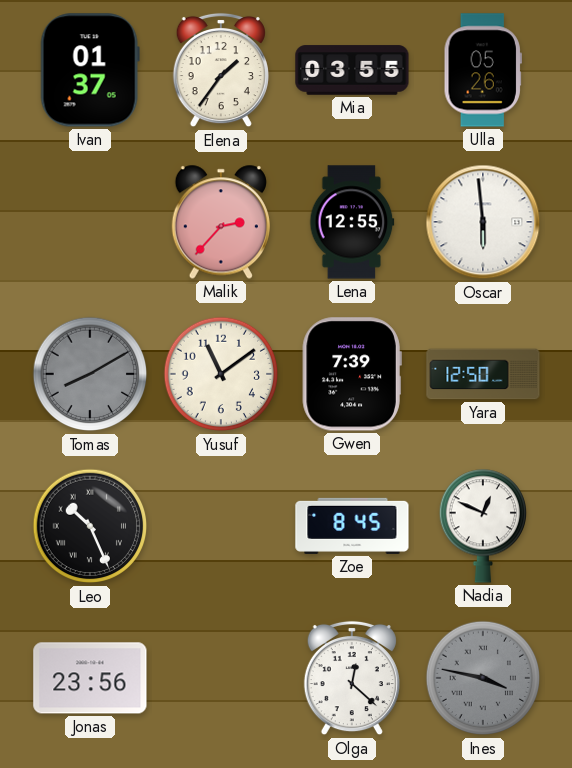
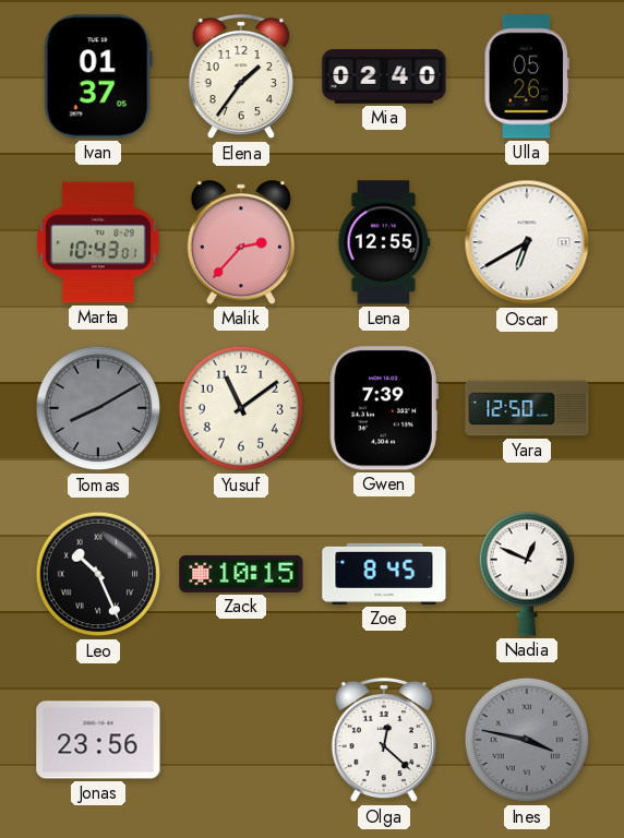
Mia: 03:55 -> 02:40
Marta: none -> 10:43
Oscar: 5:59 -> 6:40
Zack: none -> 10:15
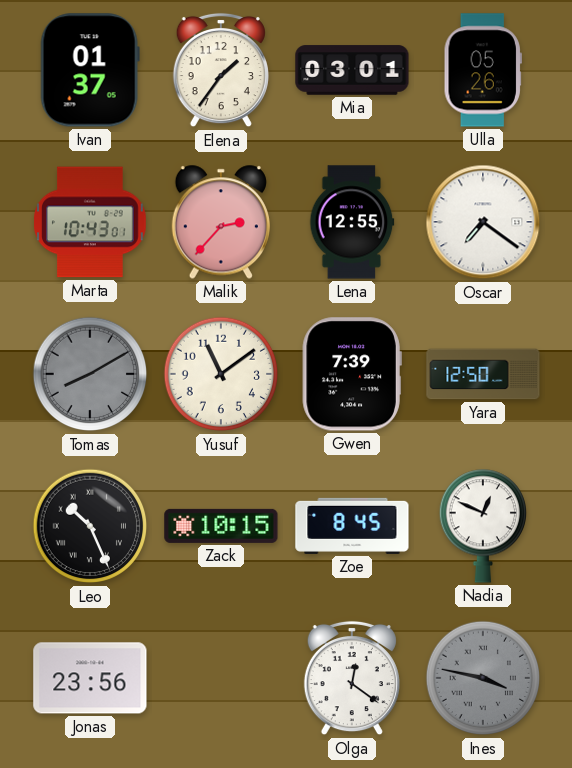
Mia: 02:40 -> 03:01
Oscar: 6:40 -> 7:21
Olga: 12:22 -> 12:21
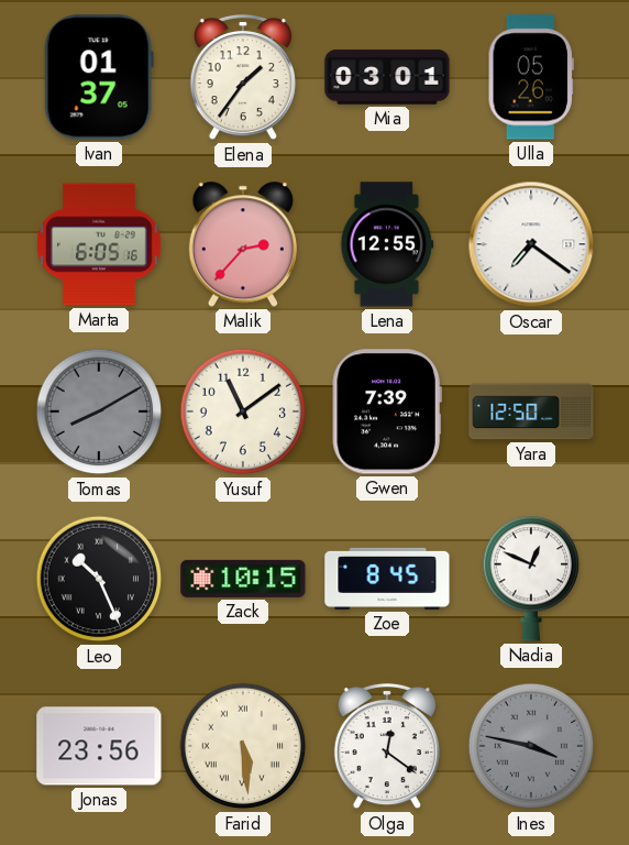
Marta: 10:43 -> 6:05
Farid: none -> 5:29
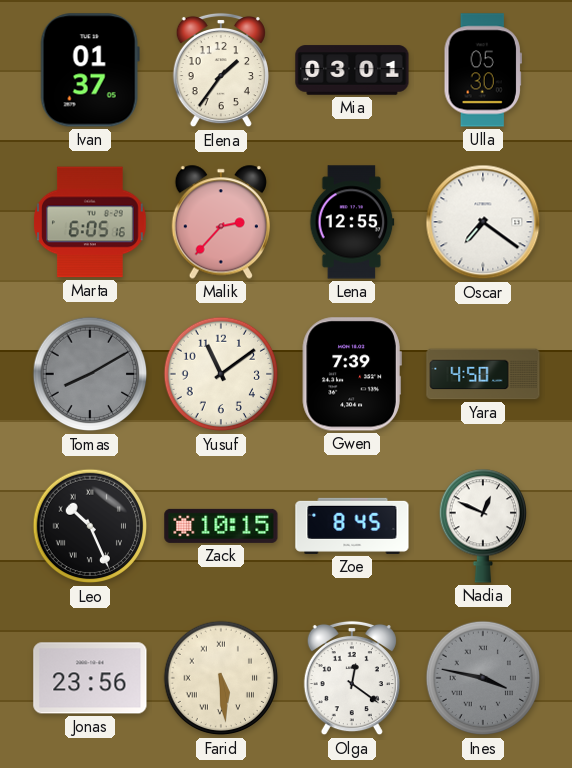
Ulla: 05:26 -> 05:30
Yara: 12:50 -> 4:50
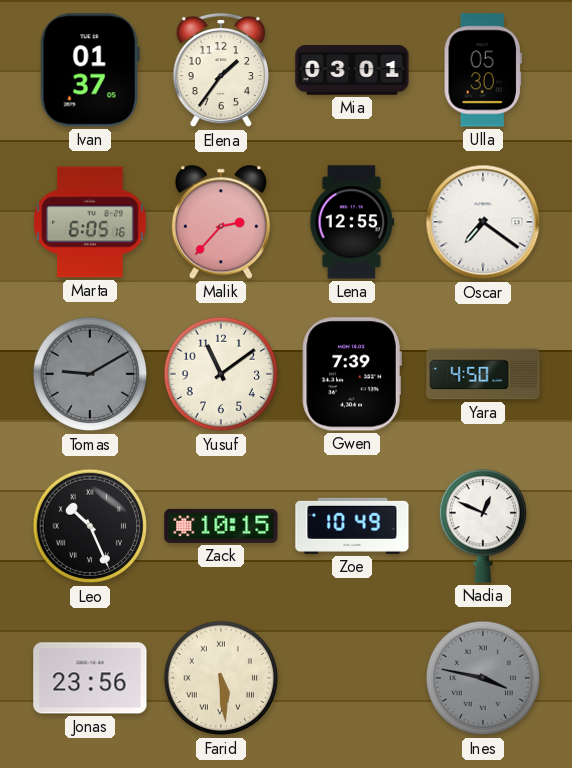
Tomas: 8:10 -> 9:10
Zoe: 8:45 -> 10:49
Olga: 12:21 -> none
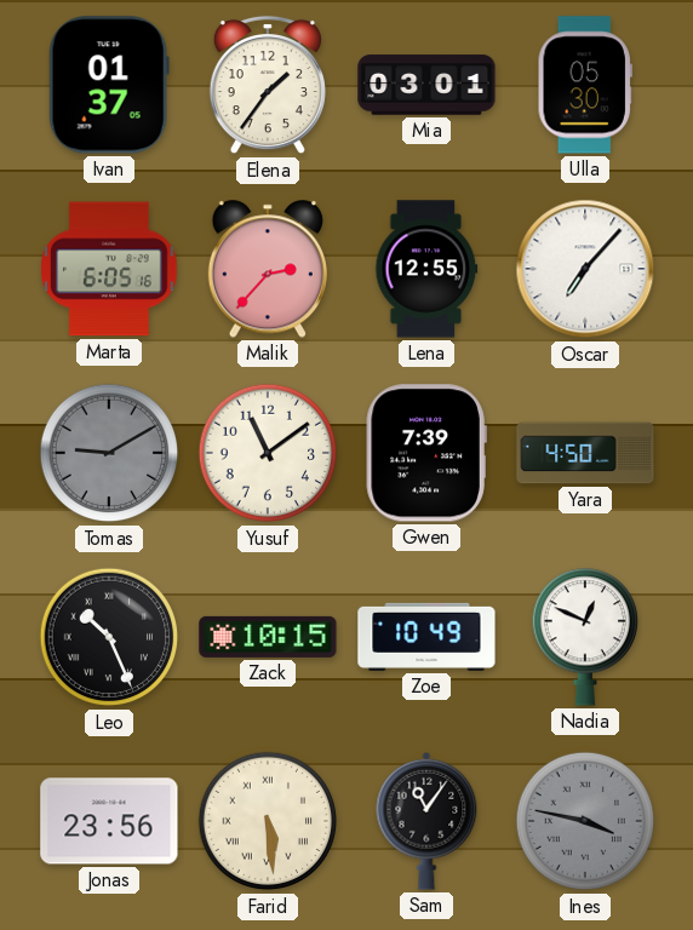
Oscar: 7:21 -> 7:07
Sam: none -> 11:06
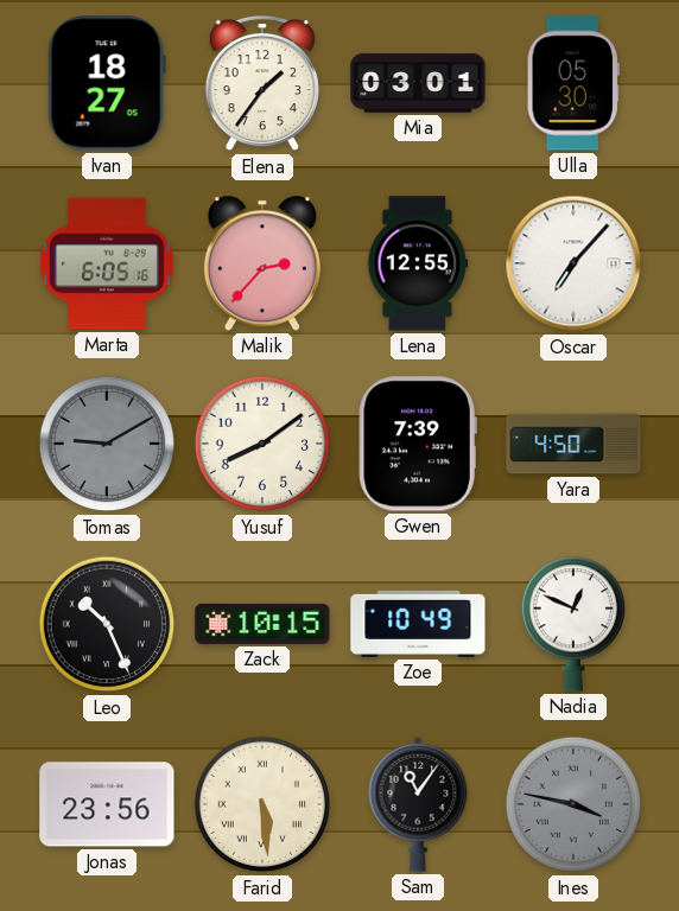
Ivan: 01:37 -> 18:27
Yusuf: 11:09 -> 8:09
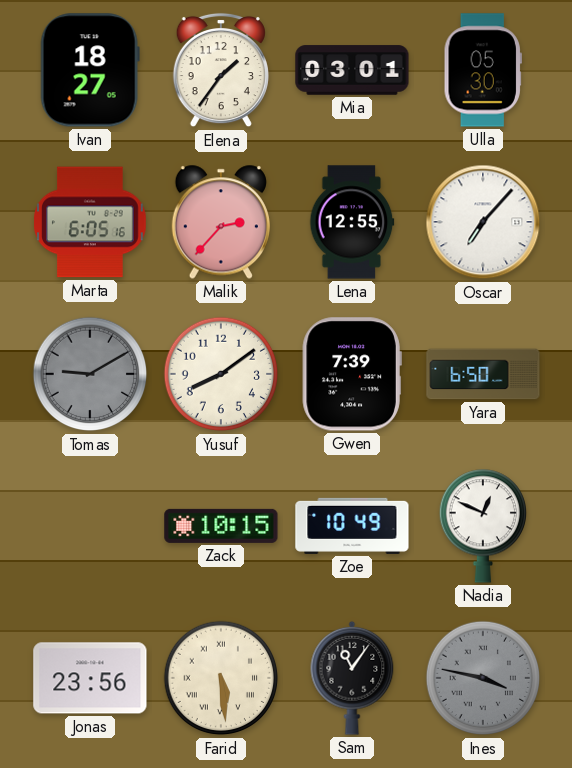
Yara: 4:50 -> 6:50
Leo: 10:26 -> none
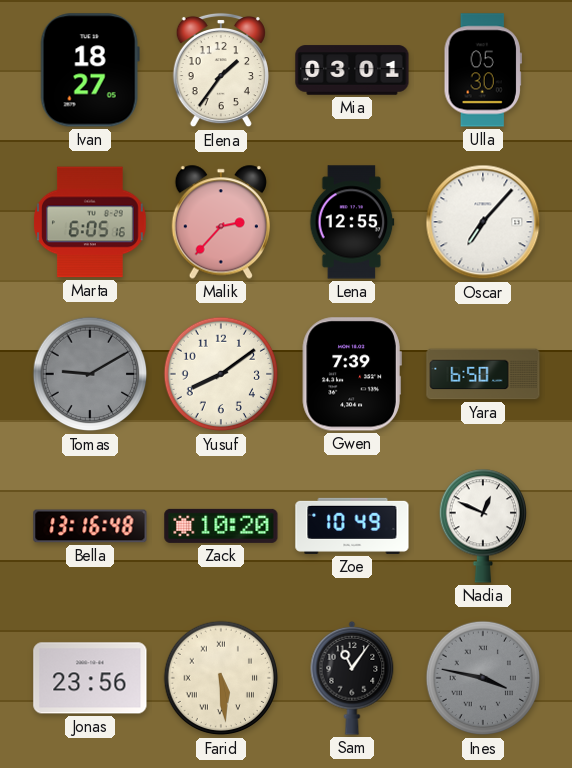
Bella: none -> 13:16
Zack: 10:15 -> 10:20
